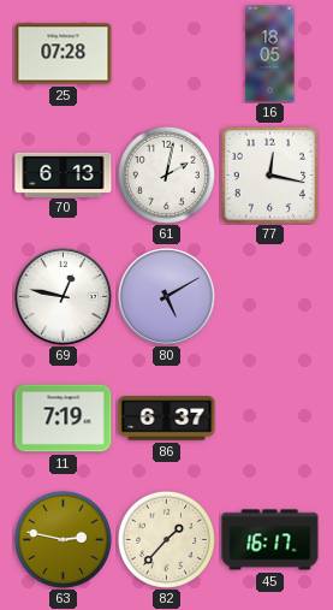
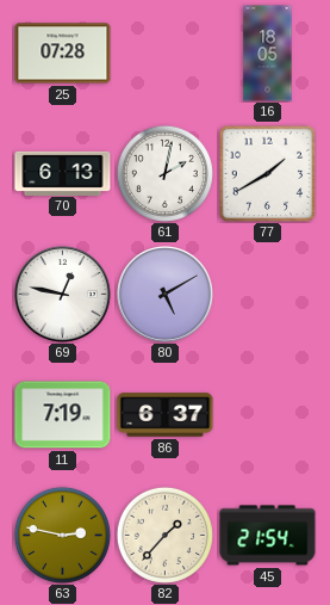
77: 12:17 -> 1:40
45: 16:17 -> 21:54
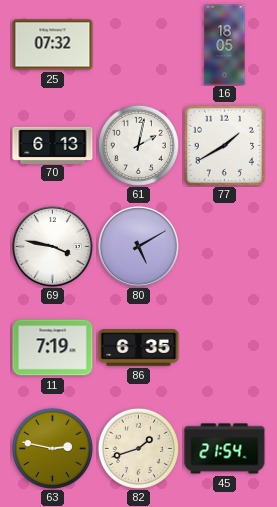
25: 07:28 -> 07:32
69: 12:47 -> 3:47
86: 6:37 -> 6:35
82: 1:37 -> 1:42
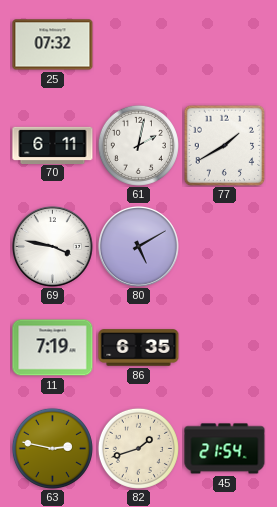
16: 18:05 -> none
70: 6:13 -> 6:11
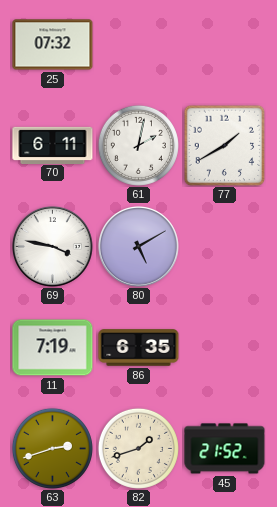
63: 2:47 -> 2:42
45: 21:54 -> 21:52
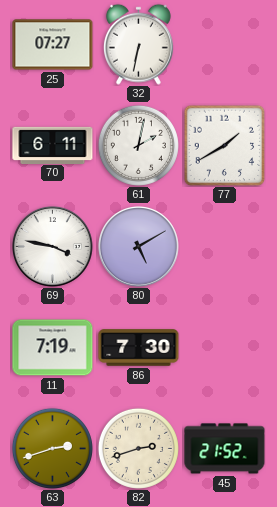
25: 07:32 -> 07:27
32: none -> 6:32
86: 6:35 -> 7:30
82: 1:42 -> 2:42
